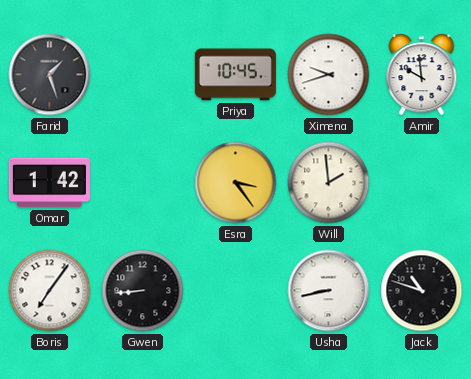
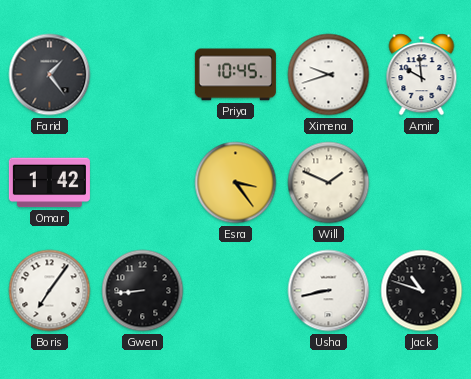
Farid: 1:27 -> 1:24
Will: 1:59 -> 1:49
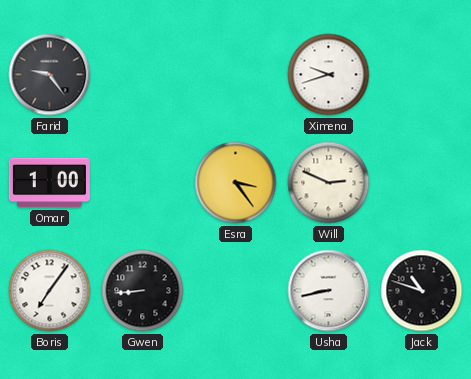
Farid: 1:24 -> 9:24
Priya: 10:45 -> none
Amir: 9:59 -> none
Omar: 1:42 -> 1:00
Will: 1:49 -> 2:49
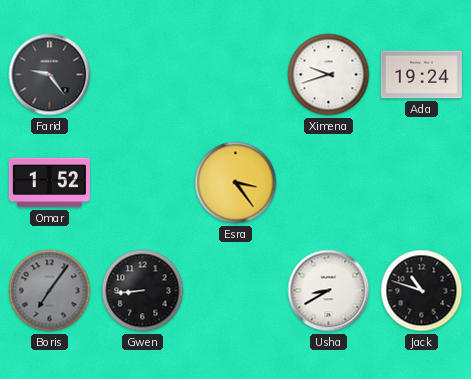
Ada: none -> 19:24
Omar: 1:00 -> 1:52
Will: 2:49 -> none
Boris dial: white -> grey
Usha: 8:43 -> 8:40
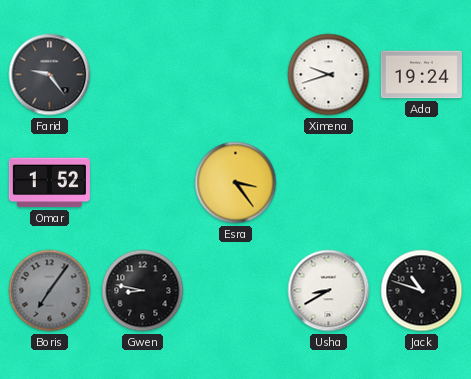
Gwen: 8:44 -> 8:47
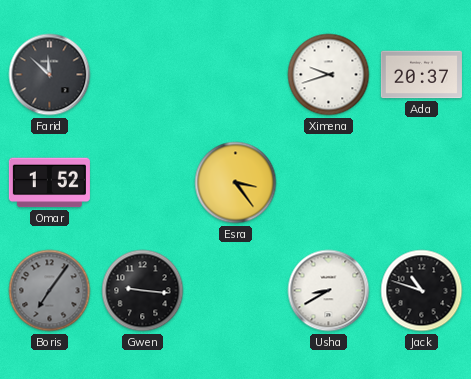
Farid: 9:24 -> 11:52
Ada: 19:24 -> 20:37
Gwen: 8:47 -> 9:16
